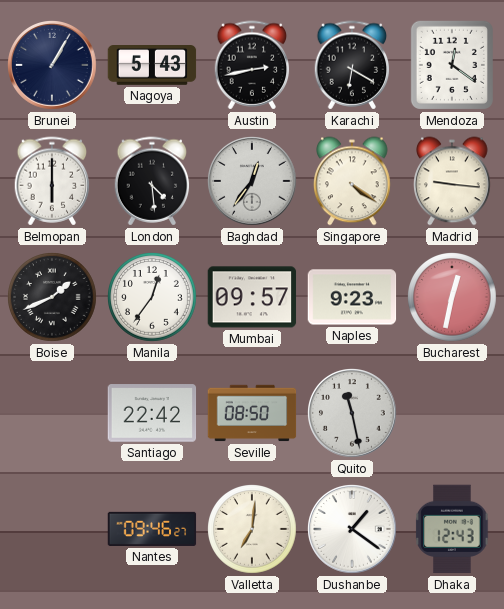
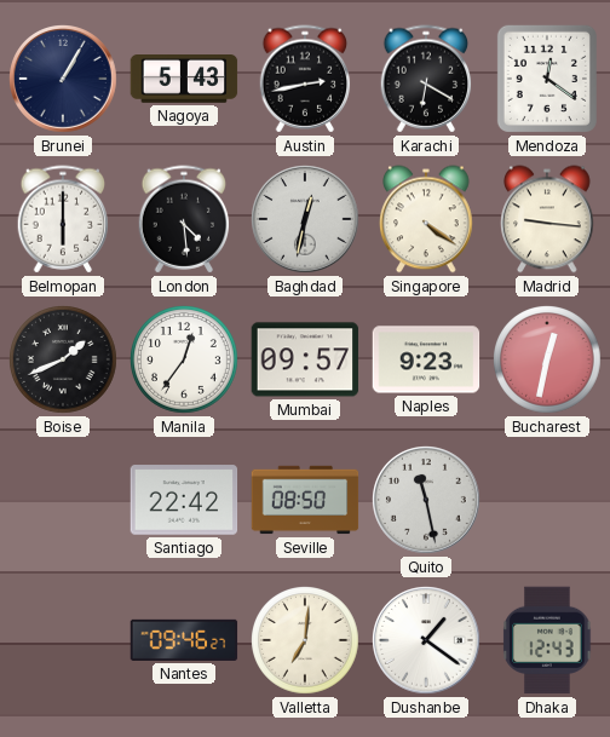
Baghdad: 12:36 -> 12:32
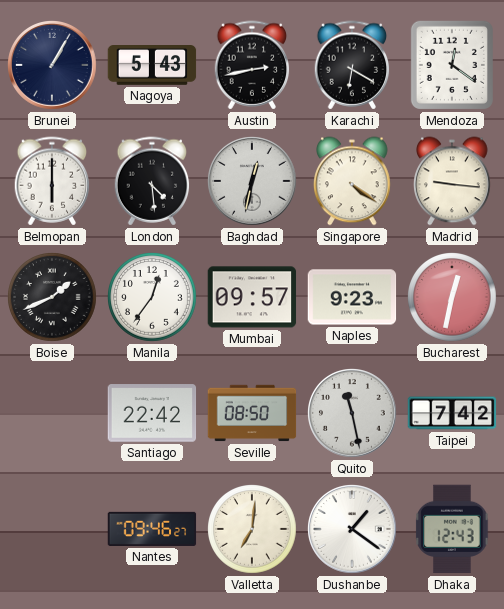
Taipei: none -> 7:42
